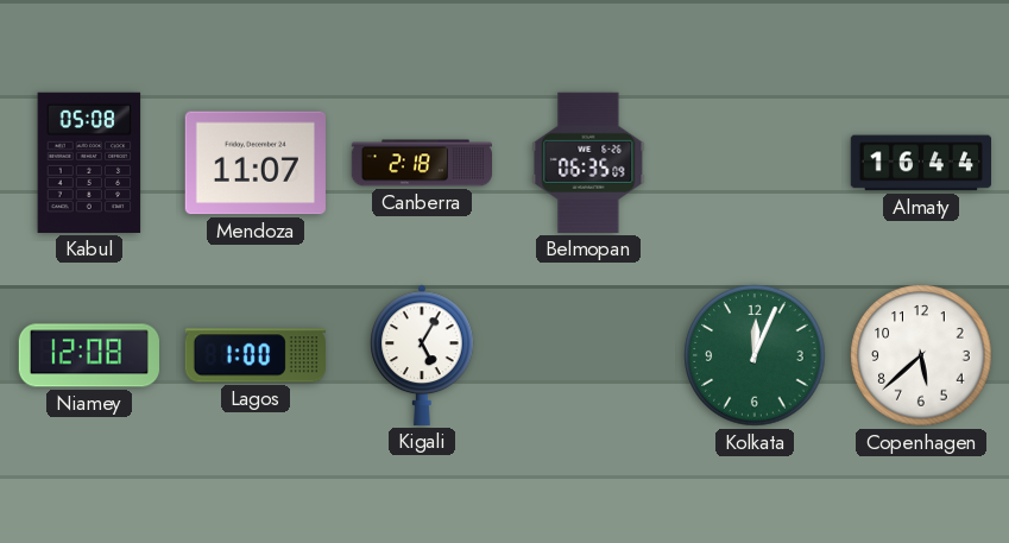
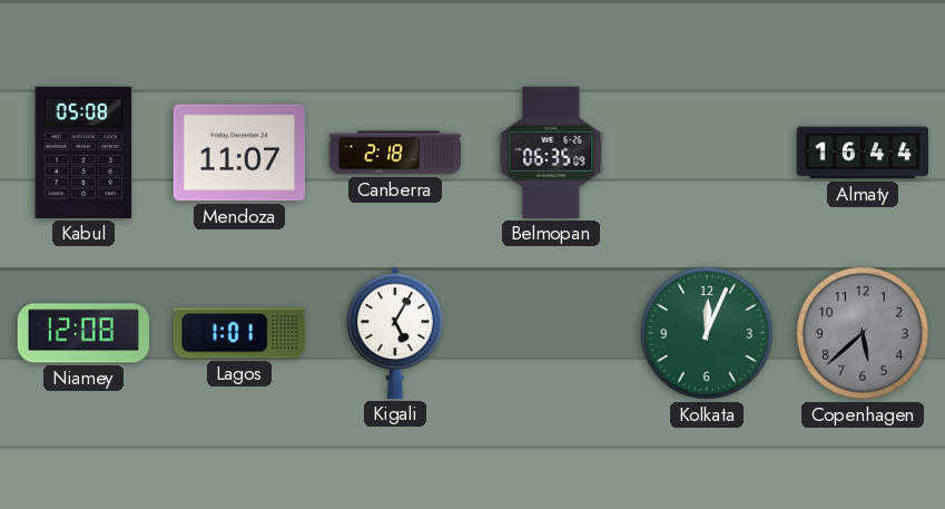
Lagos: 1:00 -> 1:01
Copenhagen dial: white -> grey
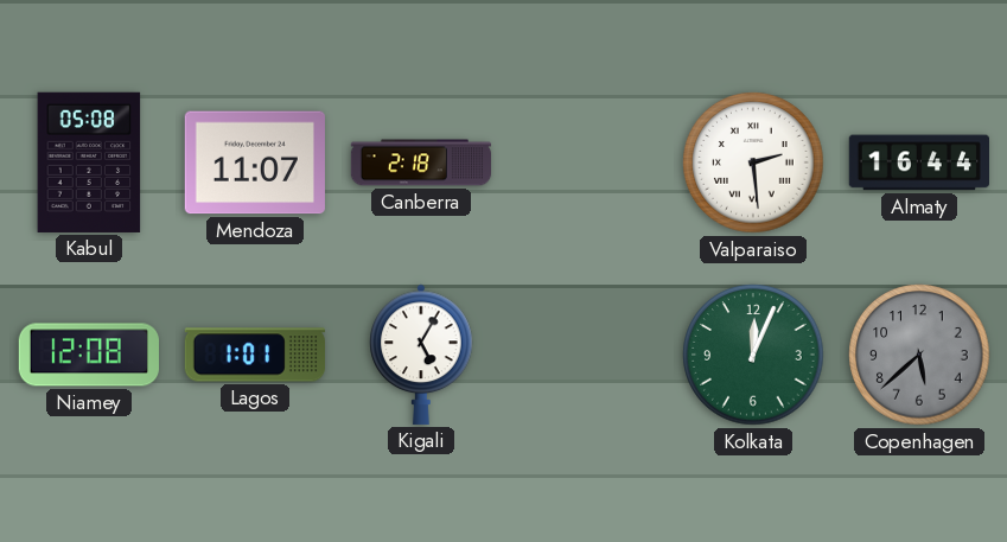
Belmopan: 06:35 -> none
Valparaiso: none -> 2:29
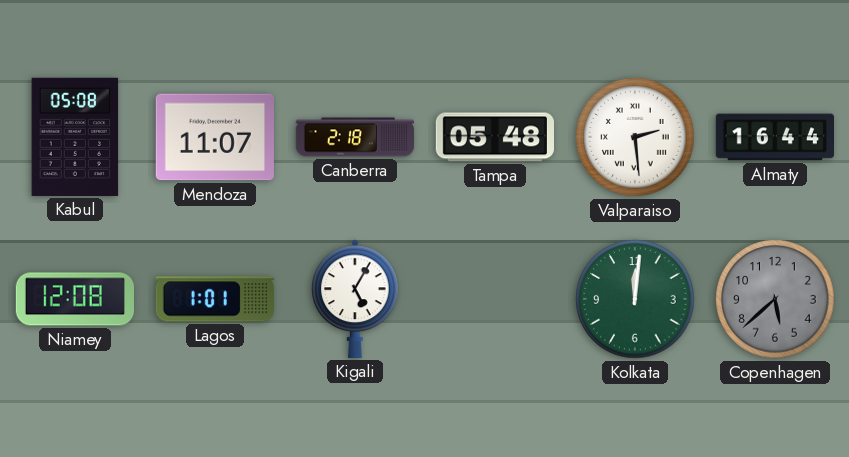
Tampa: none -> 05:48
Kolkata: 12:04 -> 12:01
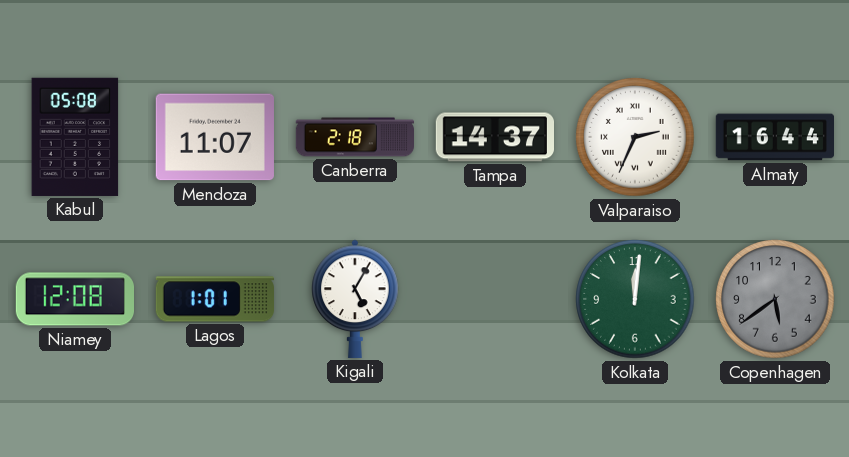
Tampa: 05:48 -> 14:37
Valparaiso: 2:29 -> 2:34
Copenhagen: 5:38 -> 5:39
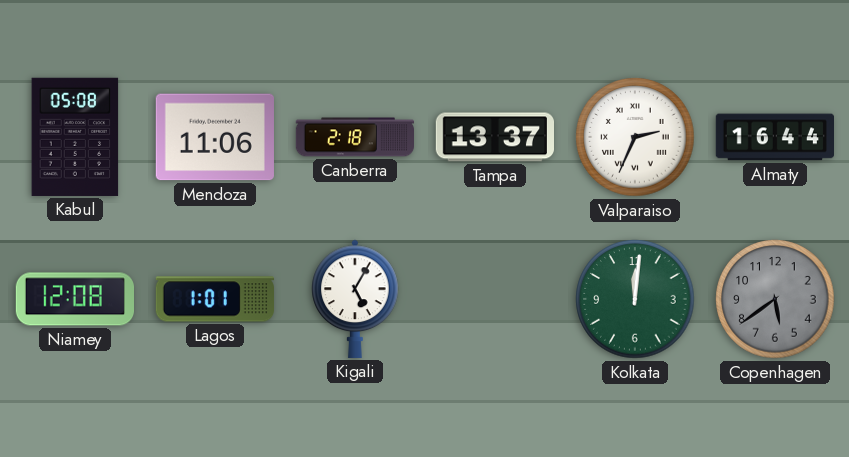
Mendoza: 11:07 -> 11:06
Tampa: 14:37 -> 13:37
